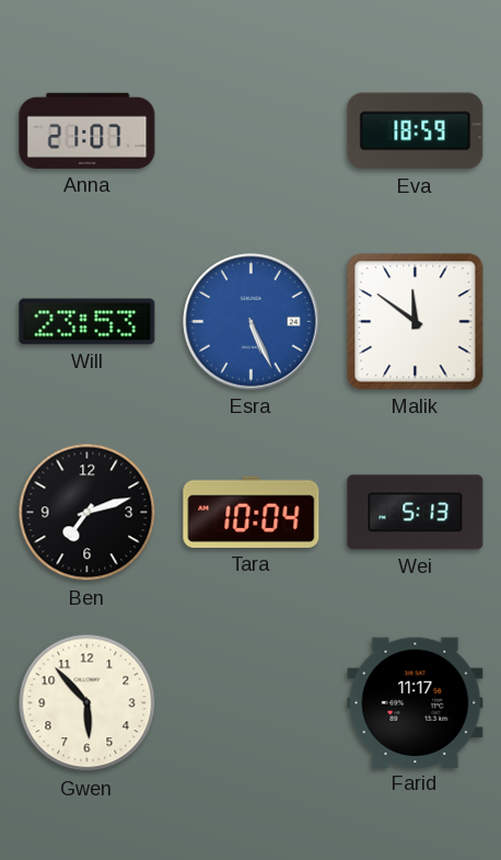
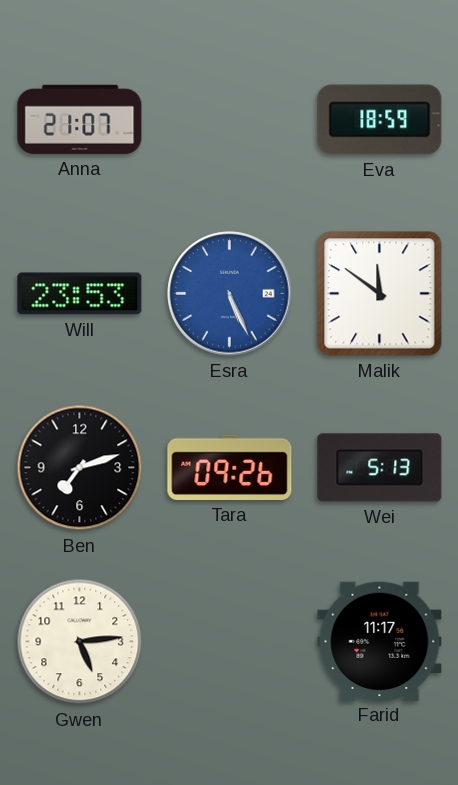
Tara: 10:04 -> 09:26
Gwen: 5:53 -> 5:14
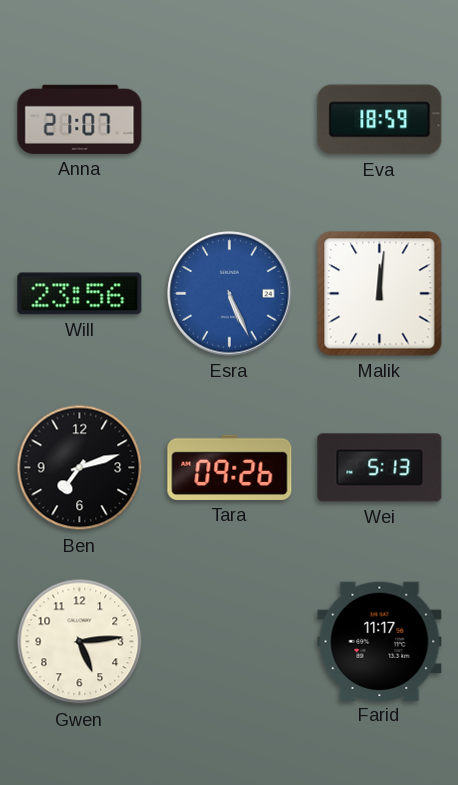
Will: 23:53 -> 23:56
Malik: 11:51 -> 12:01
